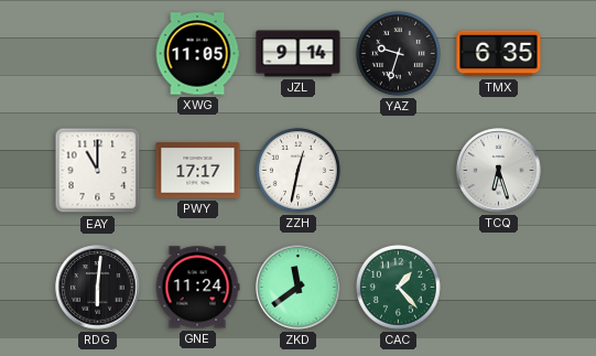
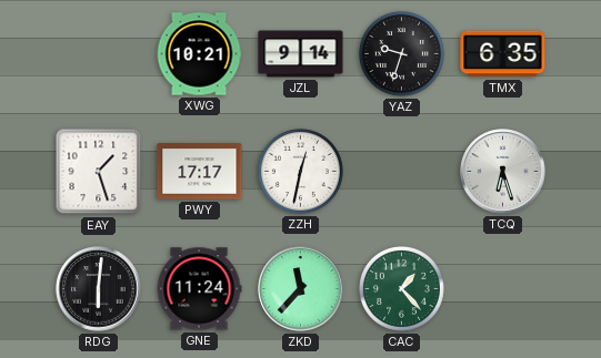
XWG: 11:05 -> 10:21
EAY: 11:00 -> 1:27
ZKD: 11:39 -> 11:37
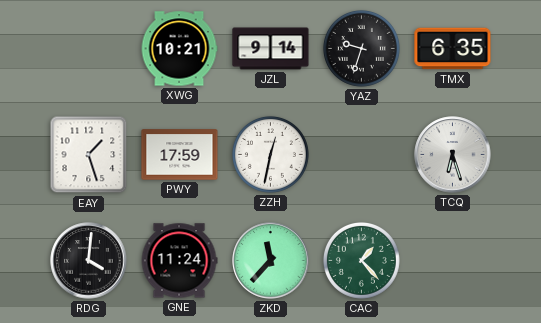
PWY: 17:17 -> 17:59
RDG: 6:01 -> 4:01
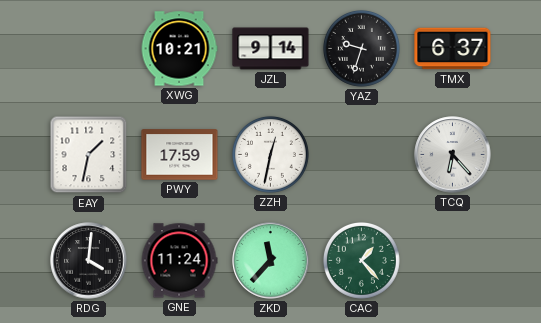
TMX: 6:35 -> 6:37
EAY: 1:27 -> 1:32
TCQ: 6:27 -> 6:23
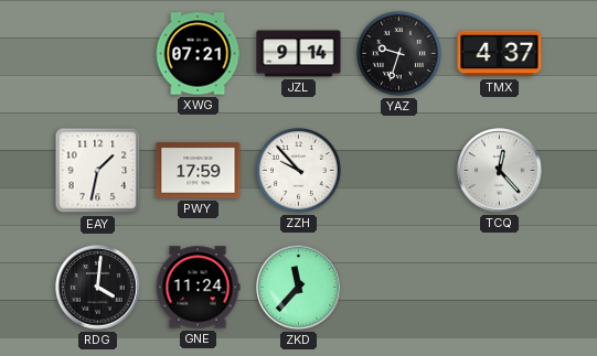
XWG: 10:21 -> 07:21
TMX: 6:37 -> 4:37
ZZH: 12:32 -> 9:53
TCQ: 6:23 -> 12:23
CAC: 1:23 -> none
